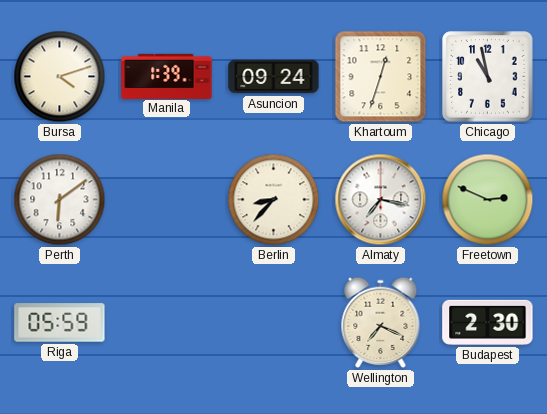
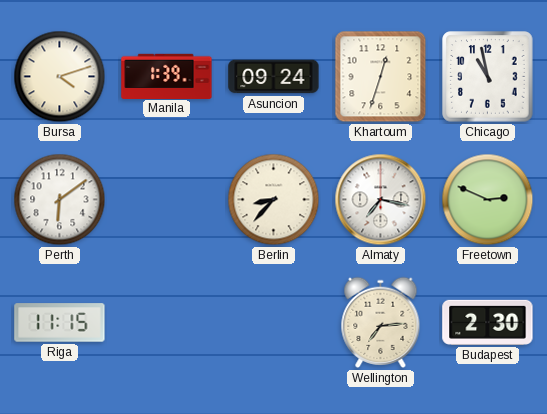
Riga: 05:59 -> 11:15
Wellington: 7:19 -> 7:14
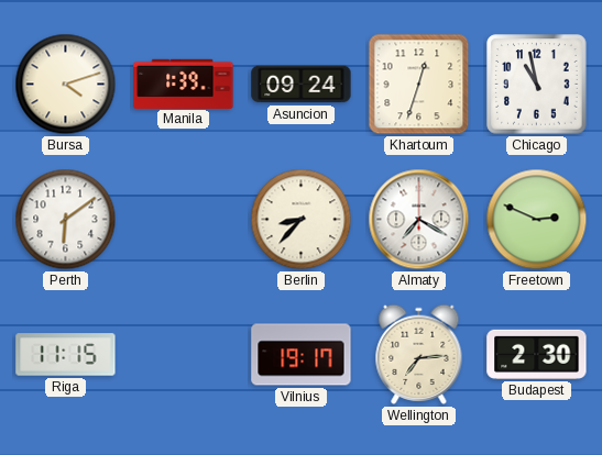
Almaty: 7:17 -> 7:20
Vilnius: none -> 19:17
